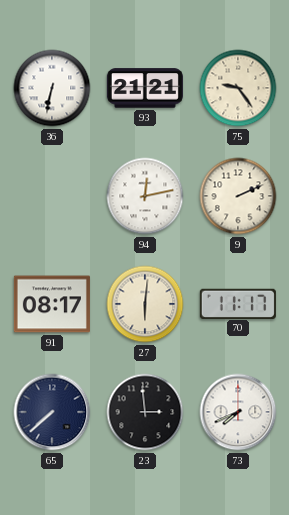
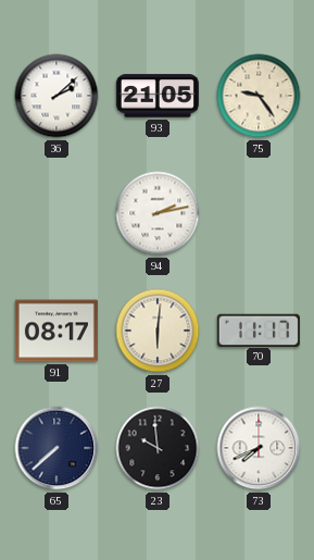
36: 6:32 -> 2:08
93: 21:21 -> 21:05
94: 12:13 -> 2:13
9: 2:11 -> none
23: 2:59 -> 9:59
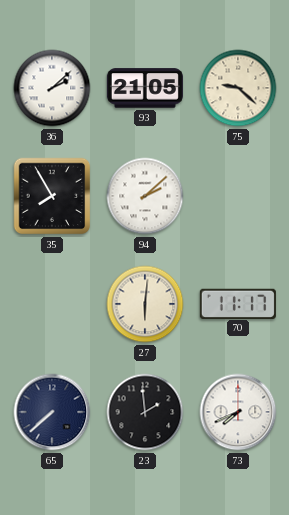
75: 9:24 -> 9:22
35: none -> 7:55
94: 2:13 -> 2:08
91: 08:17 -> none
23: 9:59 -> 1:59
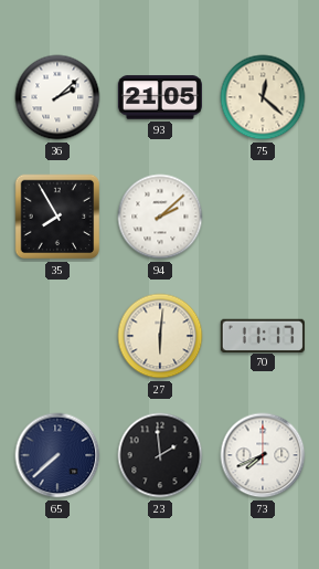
75: 9:22 -> 12:22
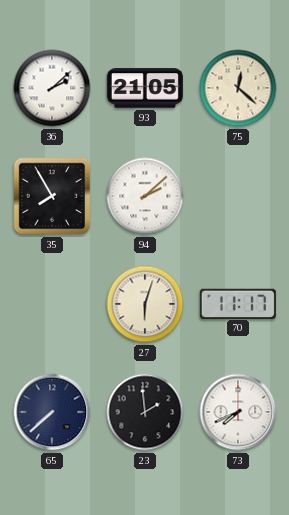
27: 6:01 -> 6:03
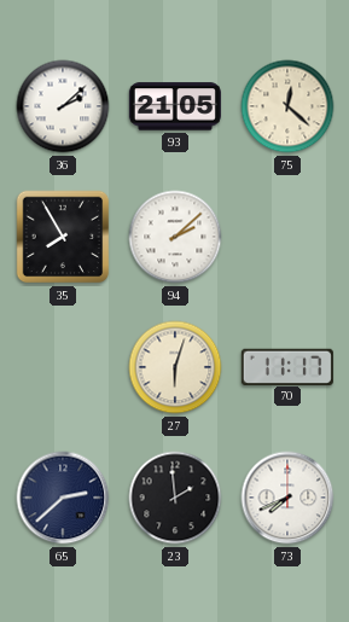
65: 7:38 -> 2:38
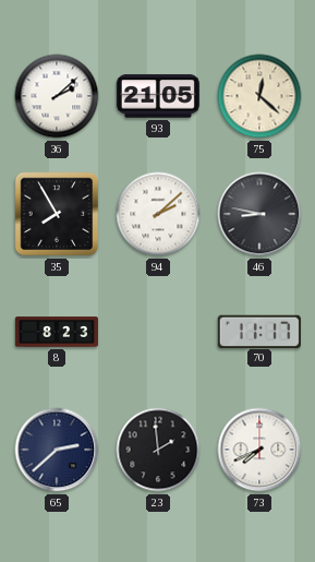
46: none -> 8:47
8: none -> 8:23
27: 6:03 -> none
